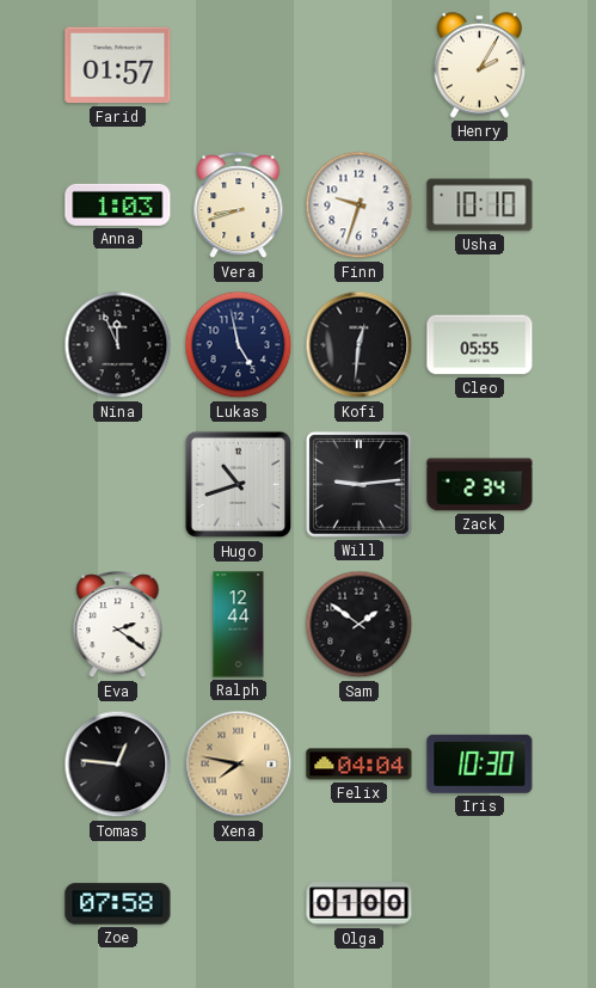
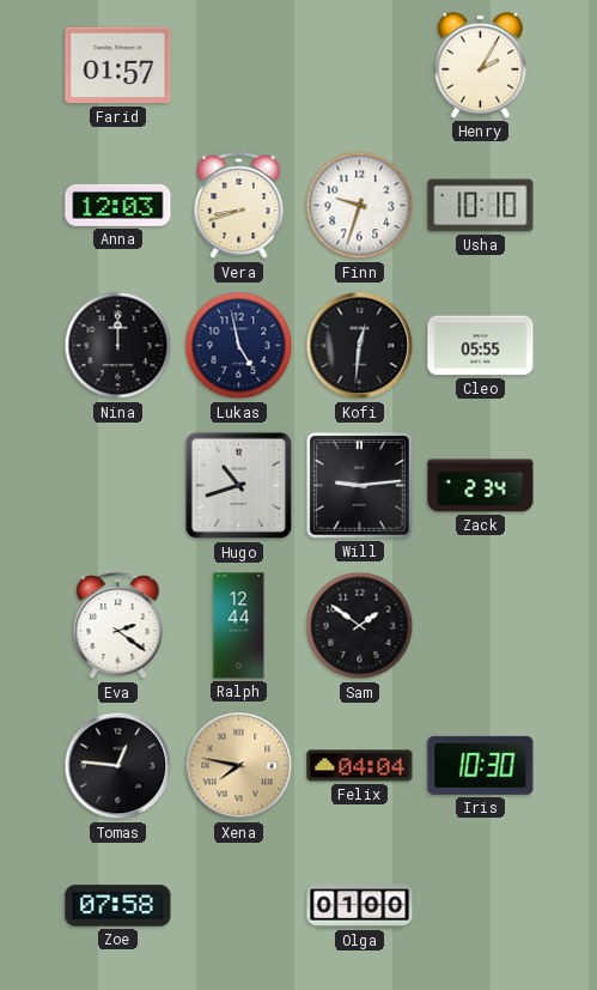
Anna: 1:03 -> 12:03
Nina: 11:56 -> 12:00
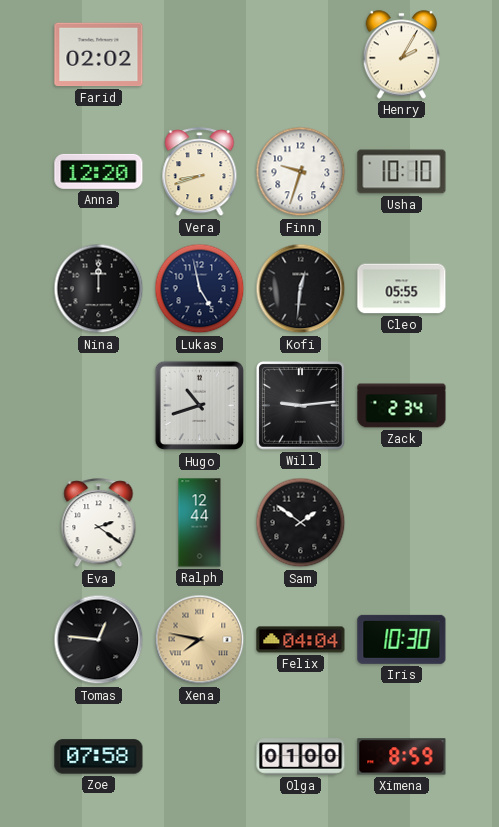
Farid: 01:57 -> 02:02
Anna: 12:03 -> 12:20
Ximena: none -> 8:59
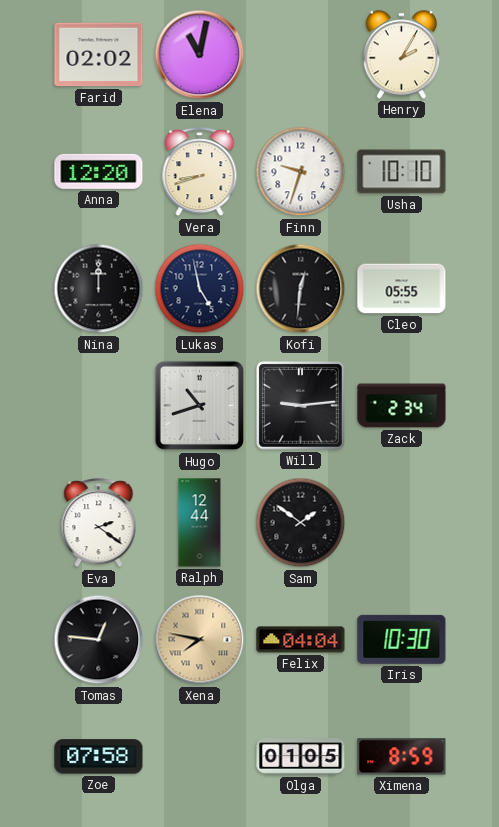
Elena: none -> 11:02
Olga: 01:00 -> 01:05
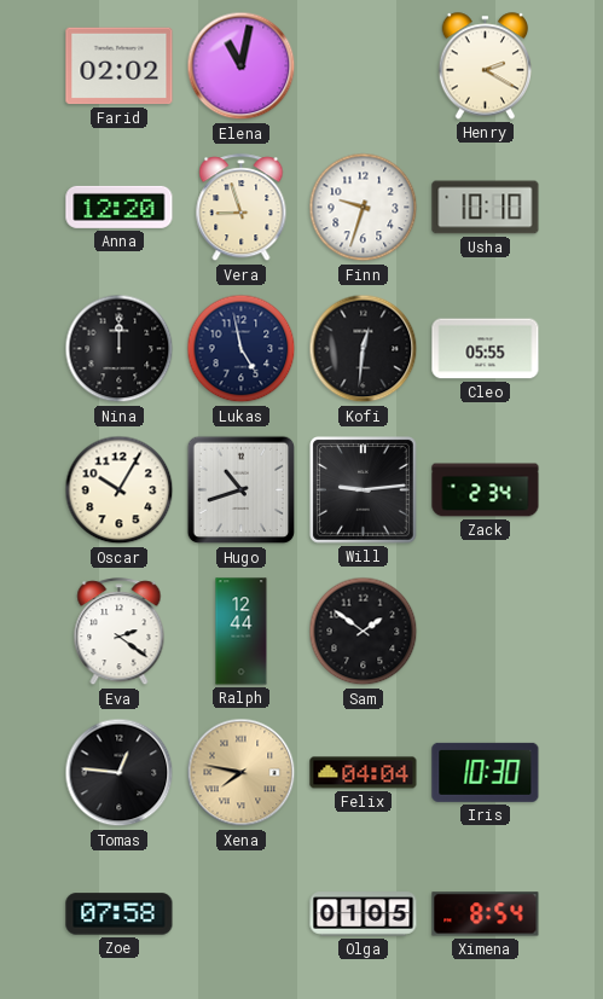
Henry: 2:05 -> 2:20
Vera: 8:42 -> 8:57
Oscar: none -> 10:05
Ximena: 8:59 -> 8:54
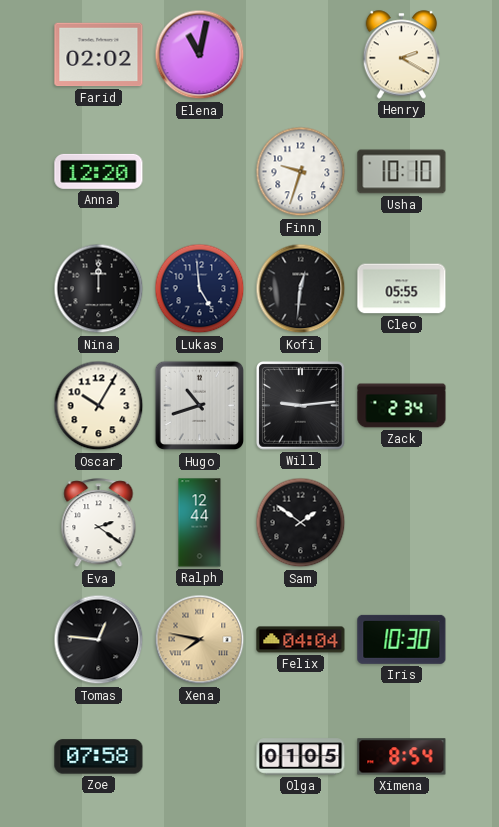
Vera: 8:57 -> none
Lukas: 4:58 -> 4:59
